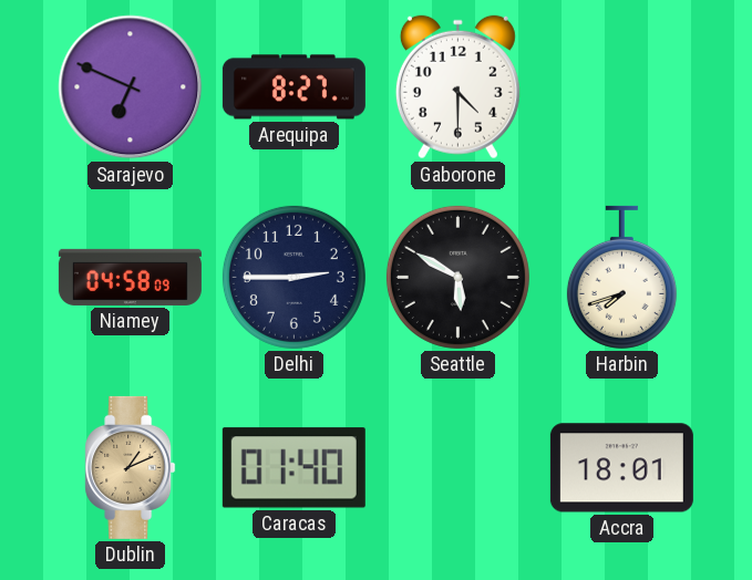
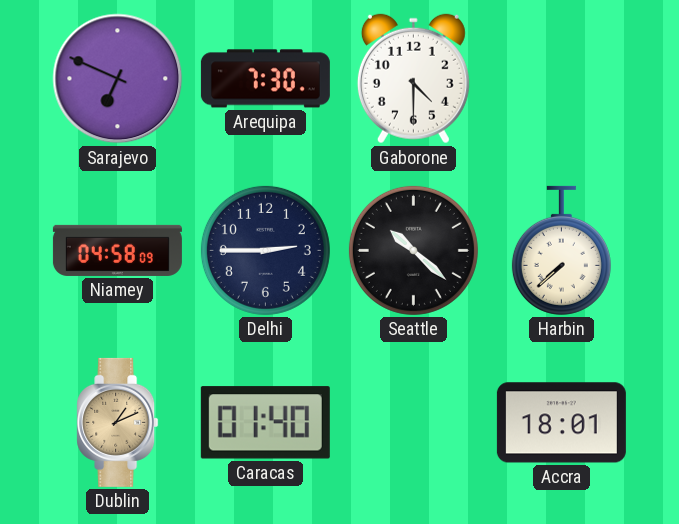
Arequipa: 8:27 -> 7:30
Seattle: 5:50 -> 10:22
Harbin: 7:42 -> 7:38
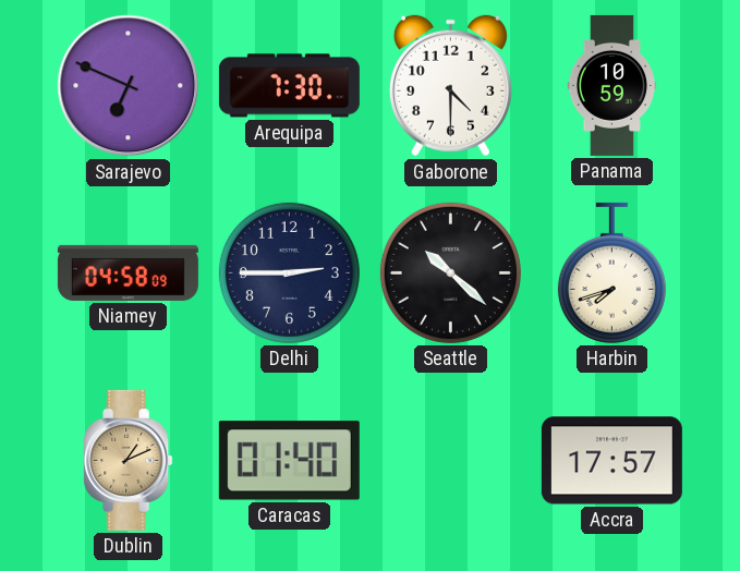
Panama: none -> 10:59
Harbin: 7:38 -> 7:42
Accra: 18:01 -> 17:57
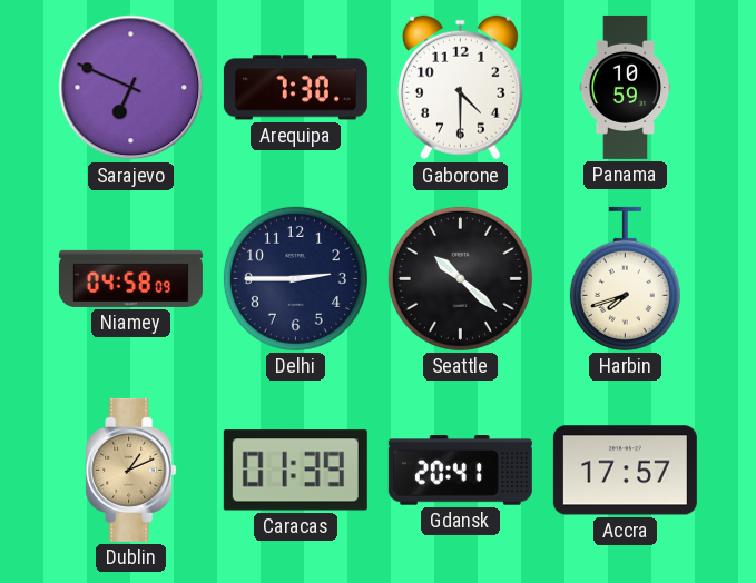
Caracas: 01:40 -> 01:39
Gdansk: none -> 20:41
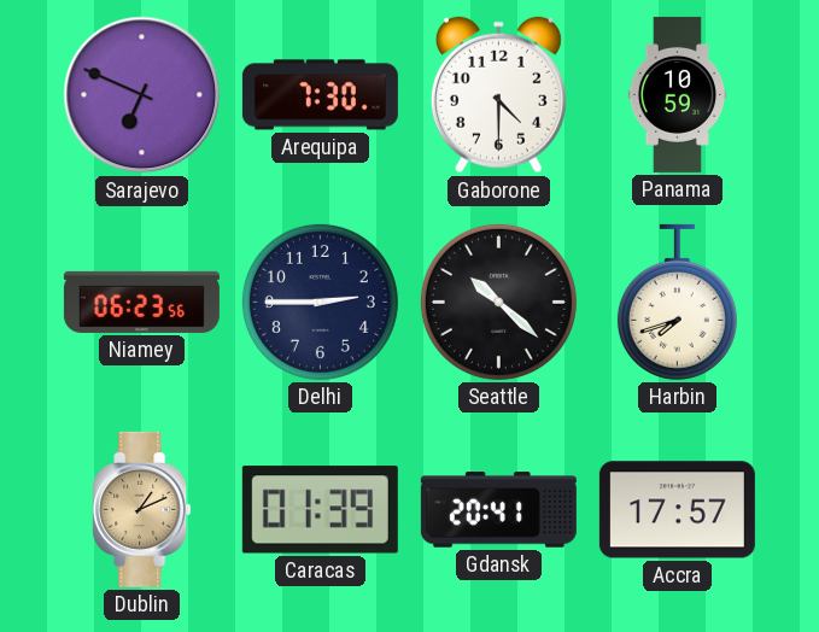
Niamey: 04:58 -> 06:23
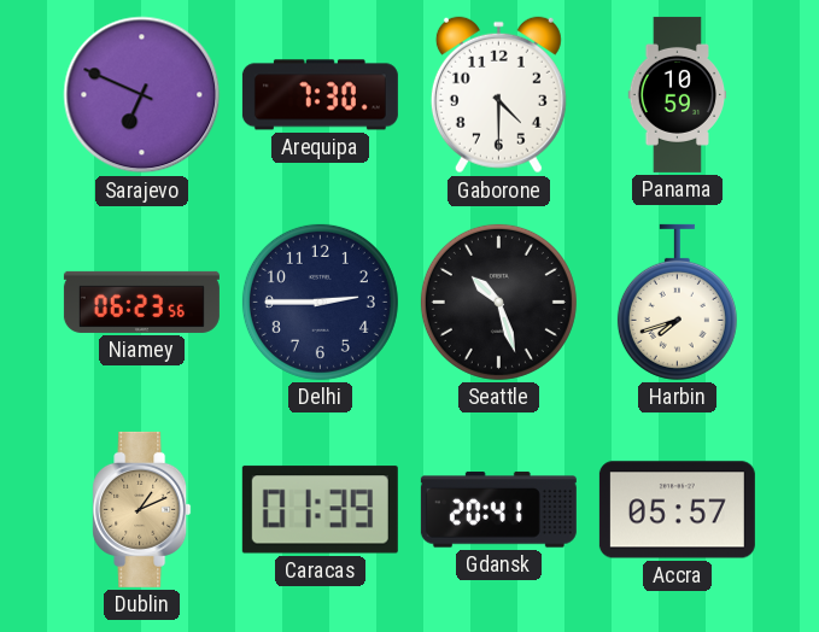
Seattle: 10:22 -> 10:27
Accra: 17:57 -> 05:57
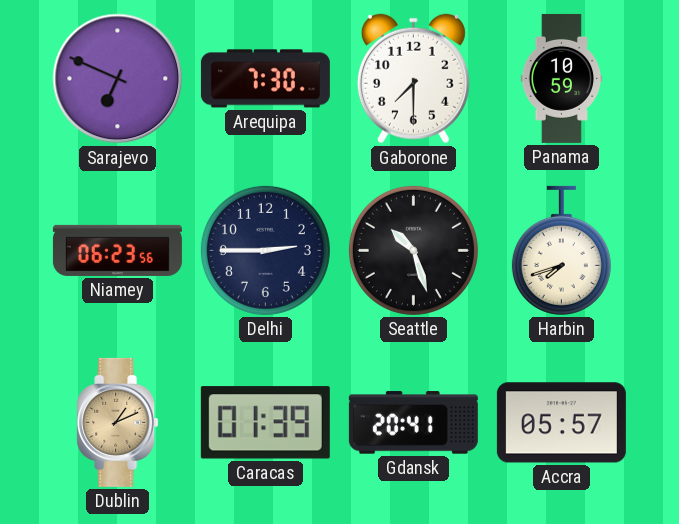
Gaborone: 4:30 -> 7:30
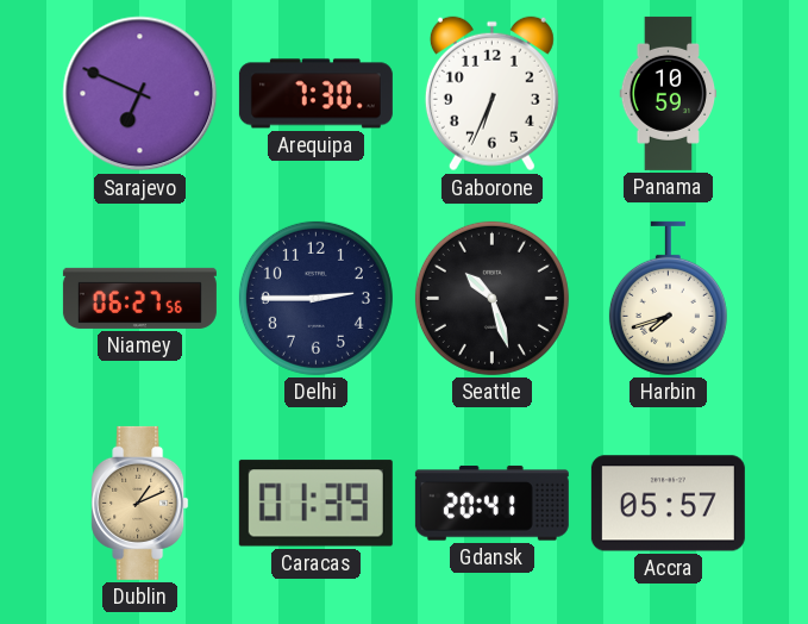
Gaborone: 7:30 -> 6:34
Niamey: 06:23 -> 06:27
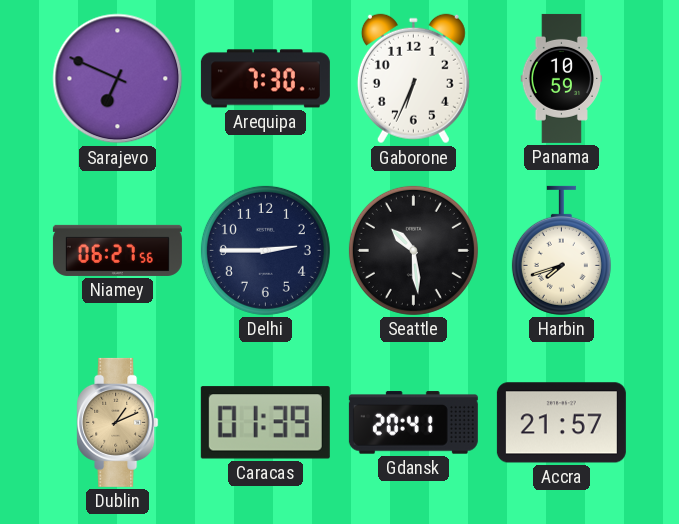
Seattle: 10:27 -> 10:29
Accra: 05:57 -> 21:57
